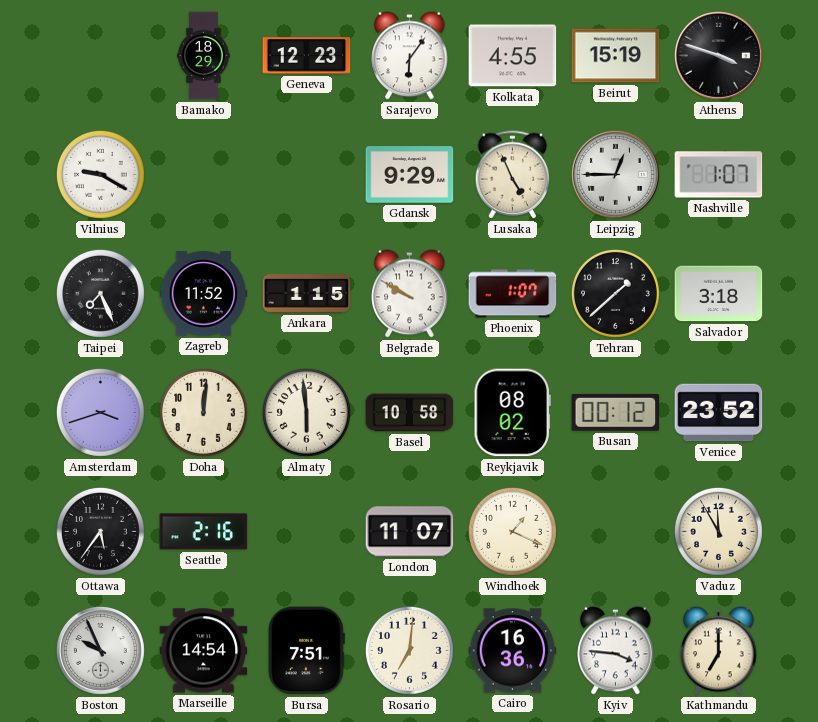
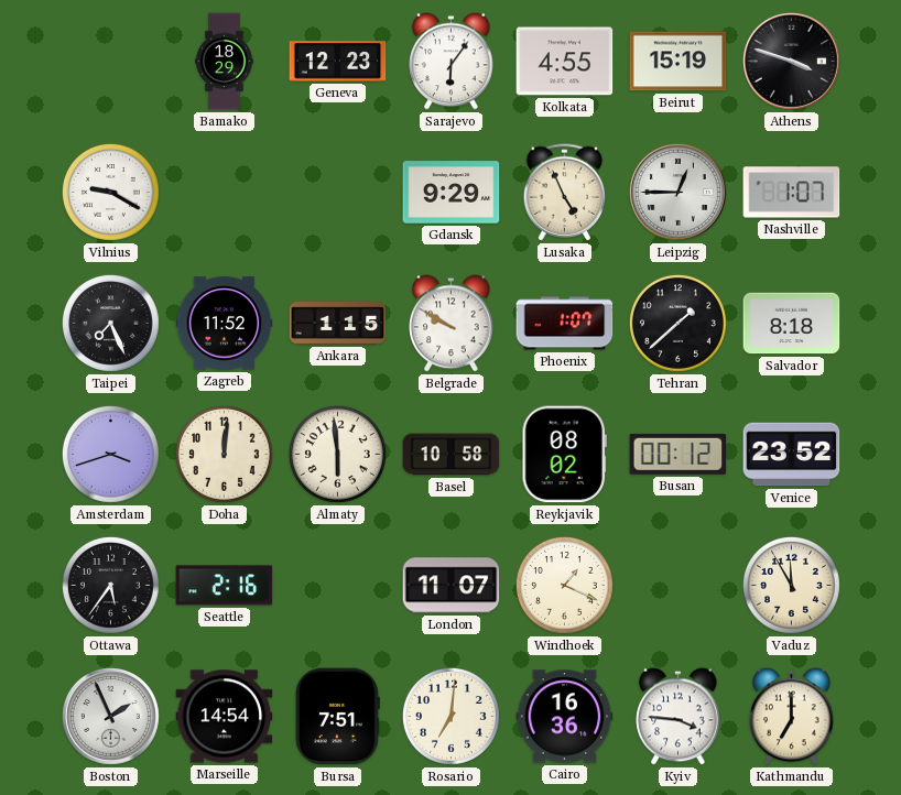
Salvador: 3:18 -> 8:18
Boston: 9:56 -> 1:56
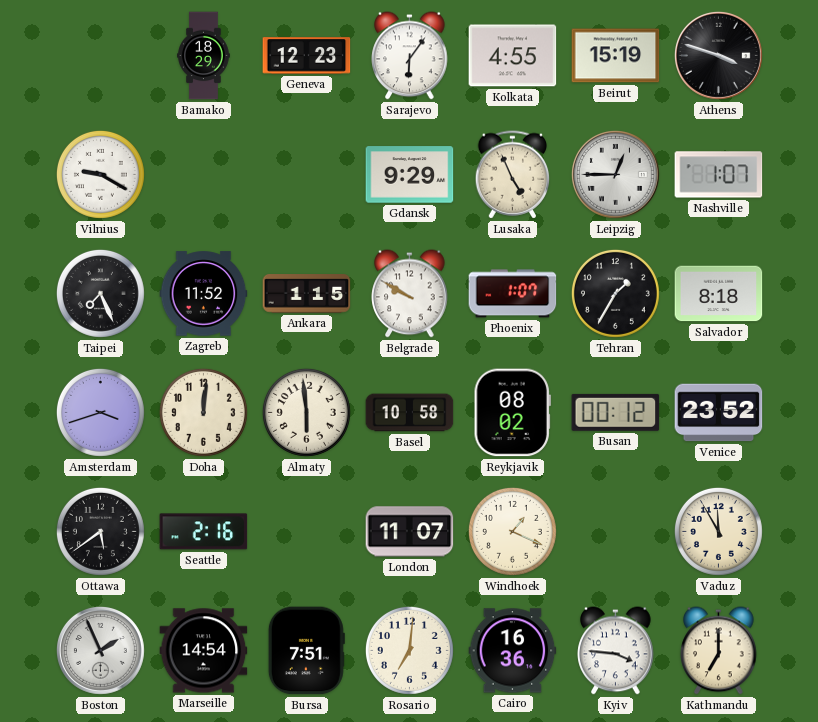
Tehran: 1:38 -> 1:35
Ottawa: 5:36 -> 5:39
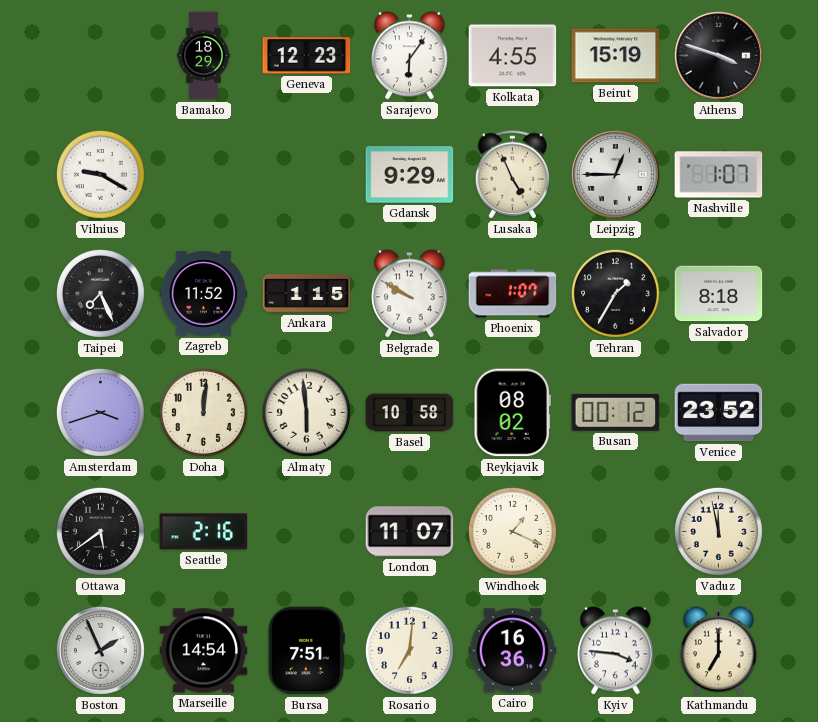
Vaduz: 11:55 -> 11:58
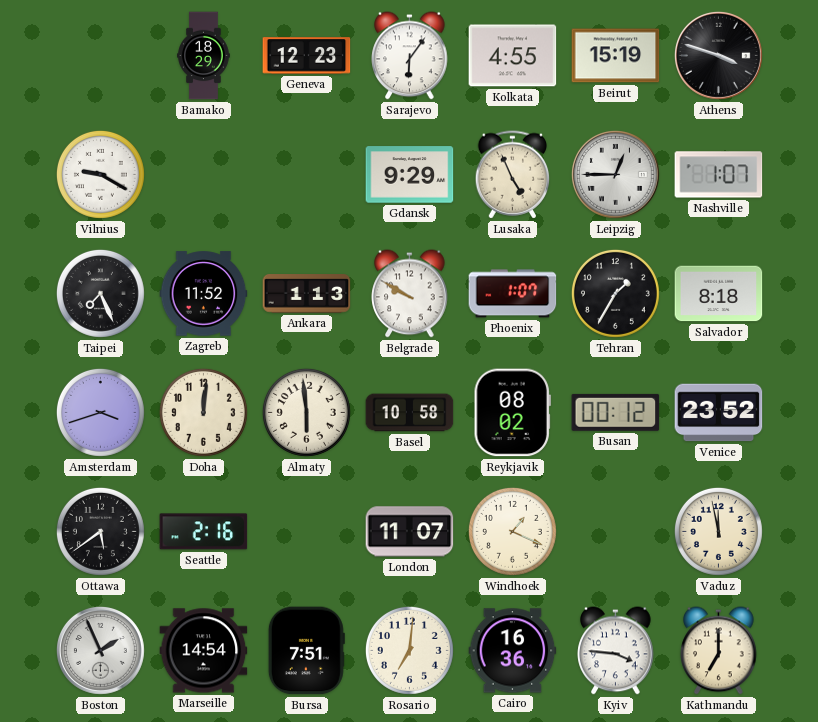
Ankara: 1:15 -> 1:13
